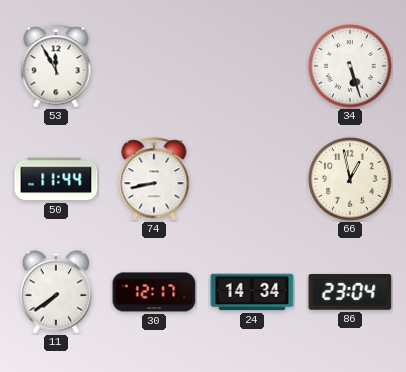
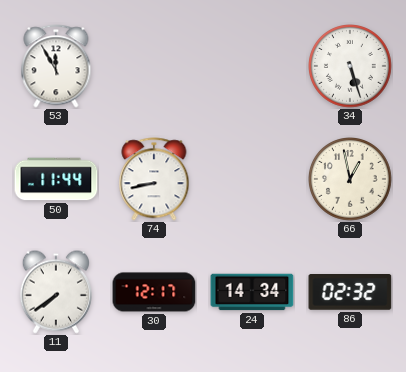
86: 23:04 -> 02:32
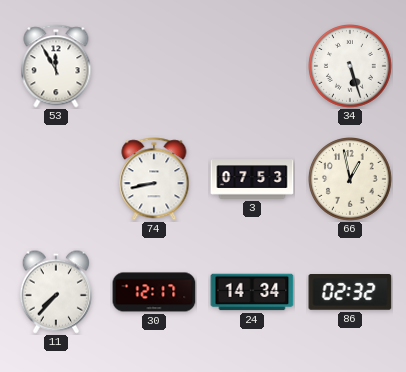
50: 11:44 -> none
3: none -> 07:53
11: 7:39 -> 7:37
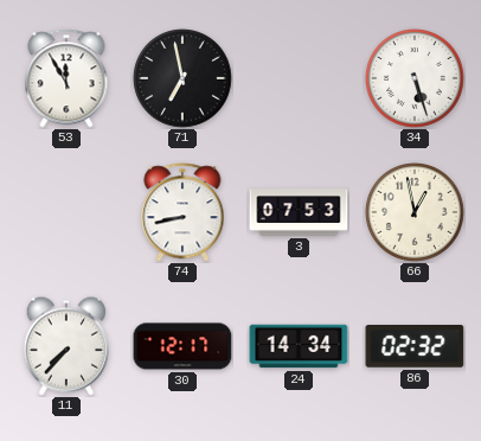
71: none -> 6:58
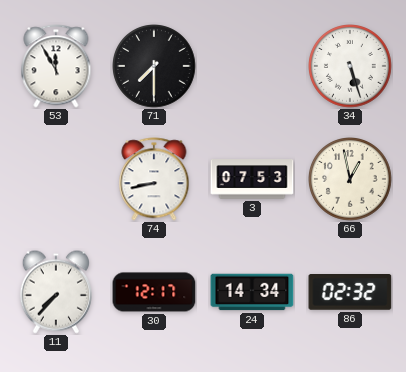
71: 6:58 -> 7:30
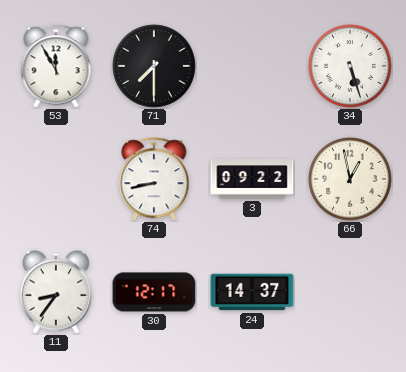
3: 07:53 -> 09:22
11: 7:37 -> 8:36
24: 14:34 -> 14:37
86: 02:32 -> none
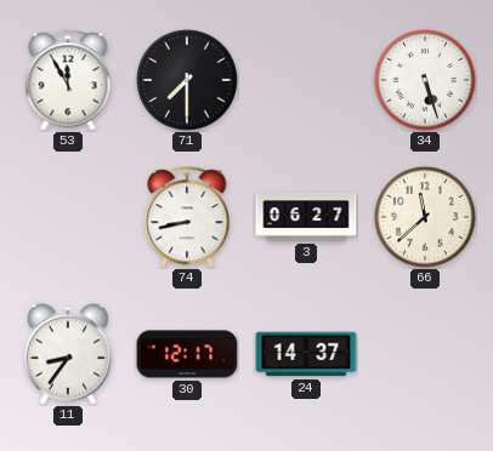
3: 09:22 -> 06:27
66: 12:58 -> 11:38
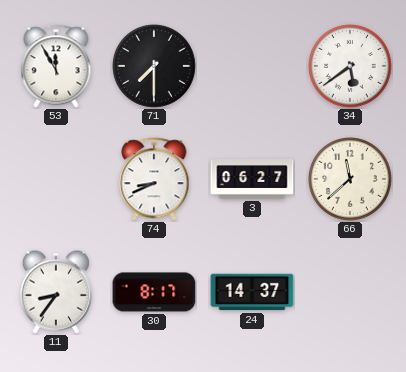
34: 5:27 -> 5:39
74: 8:43 -> 8:41
30: 12:17 -> 8:17
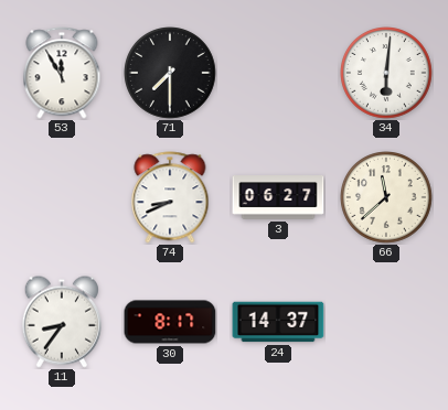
34: 5:39 -> 6:01
